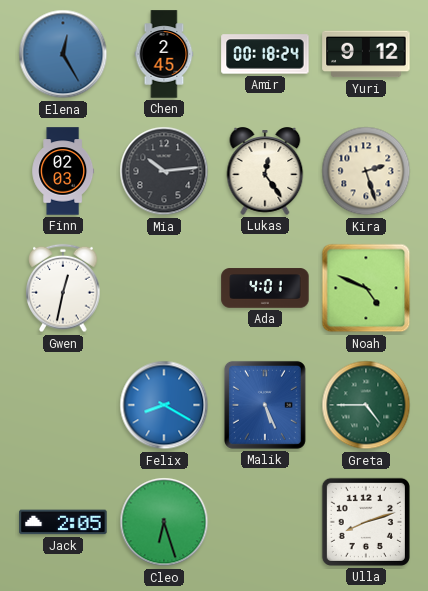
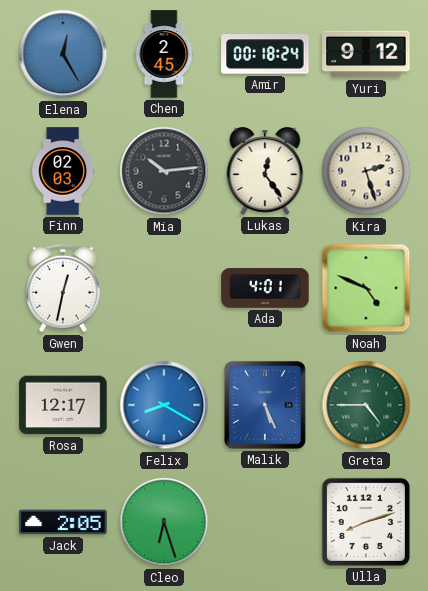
Rosa: none -> 12:17
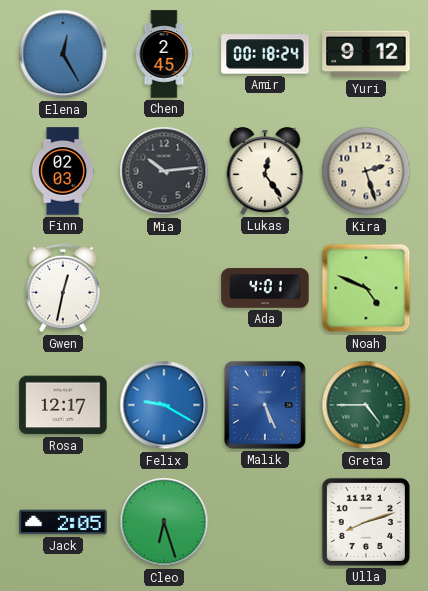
Felix: 8:20 -> 9:20
